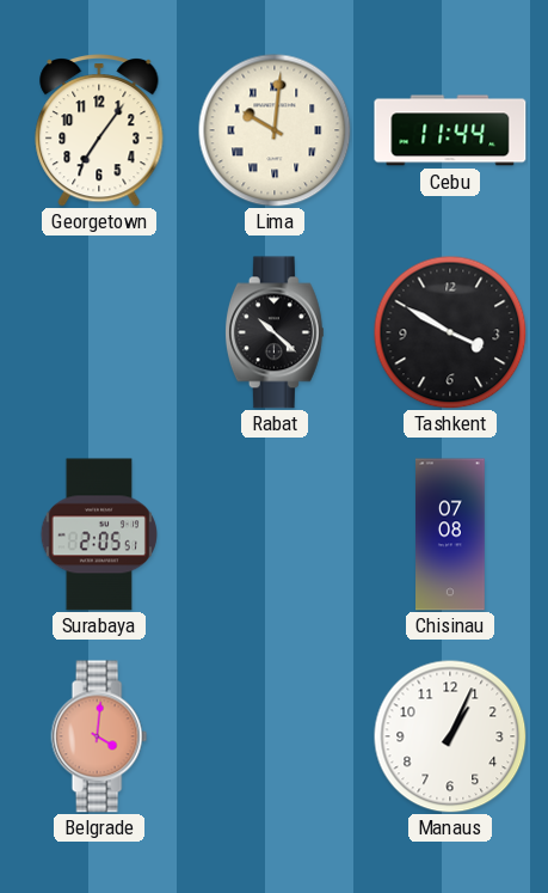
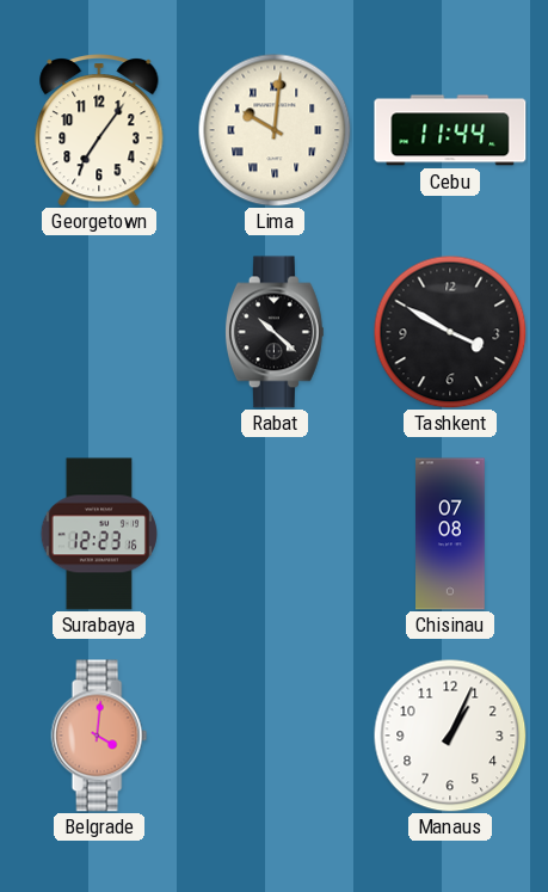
Surabaya: 2:05 -> 12:23
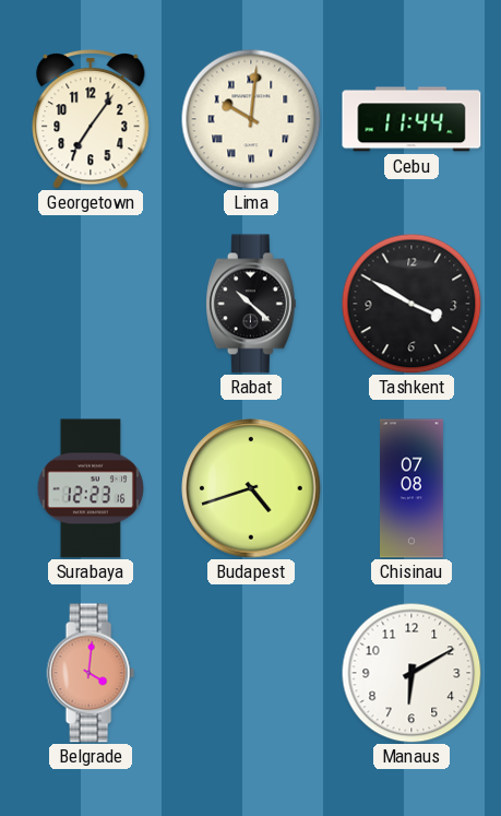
Budapest: none -> 4:42
Manaus: 1:04 -> 6:10
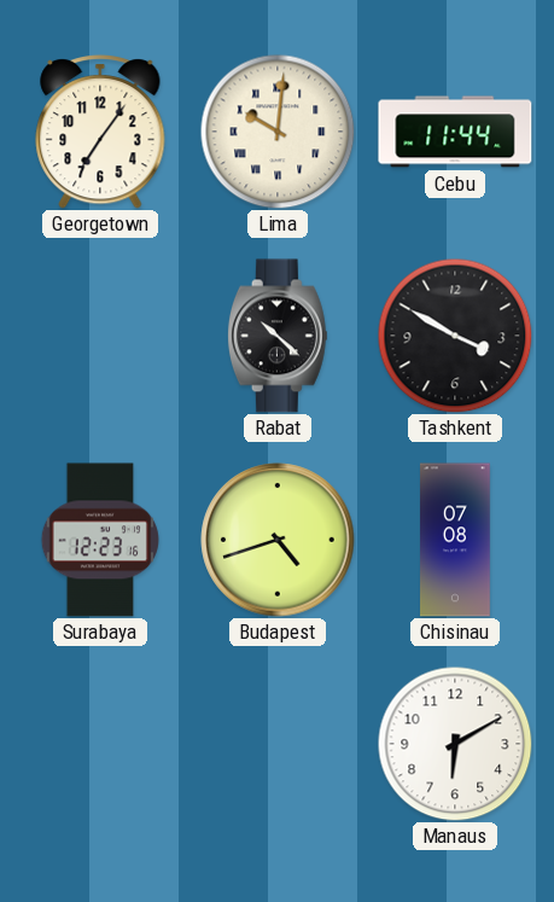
Belgrade: 4:01 -> none
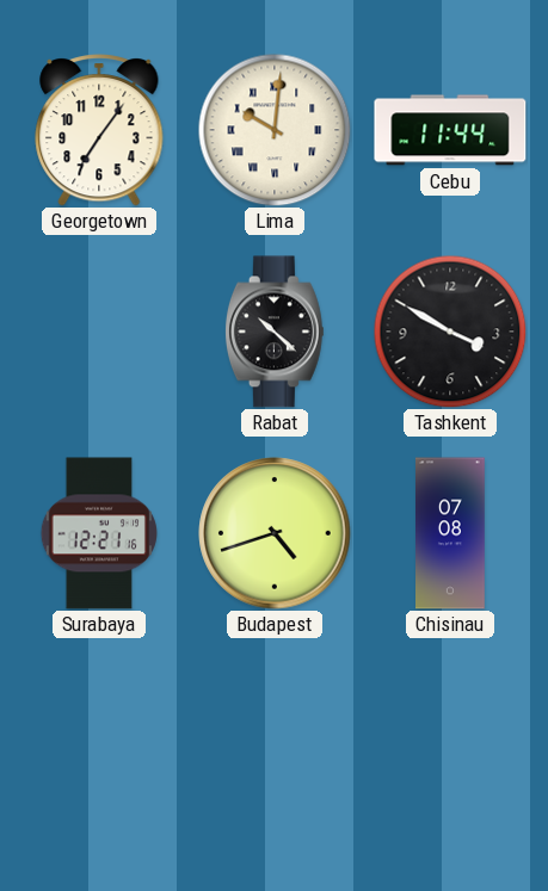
Surabaya: 12:23 -> 12:21
Manaus: 6:10 -> none
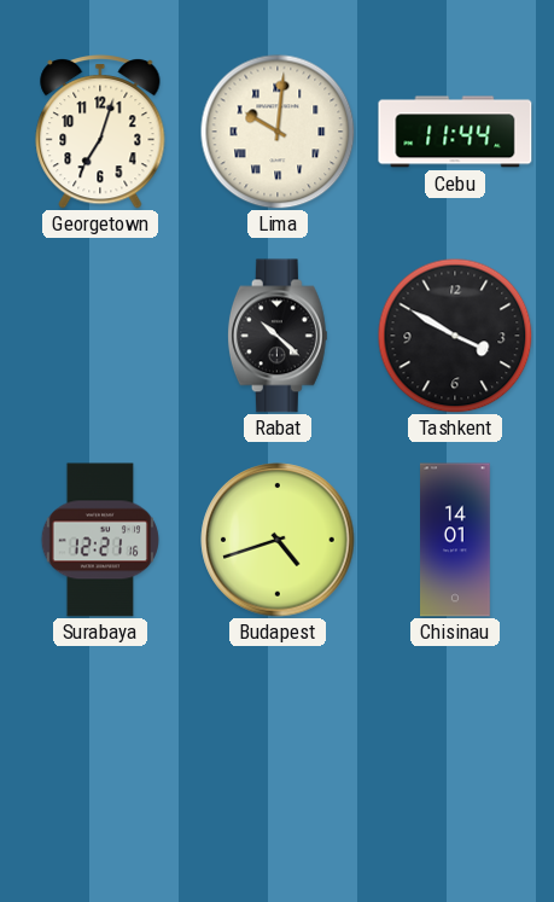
Georgetown: 7:06 -> 7:03
Chisinau: 07:08 -> 14:01
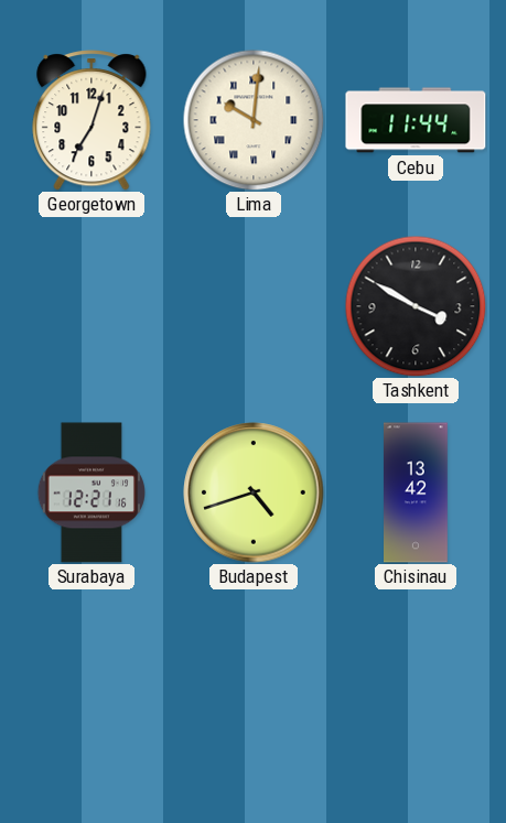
Rabat: 10:22 -> none
Chisinau: 14:01 -> 13:42
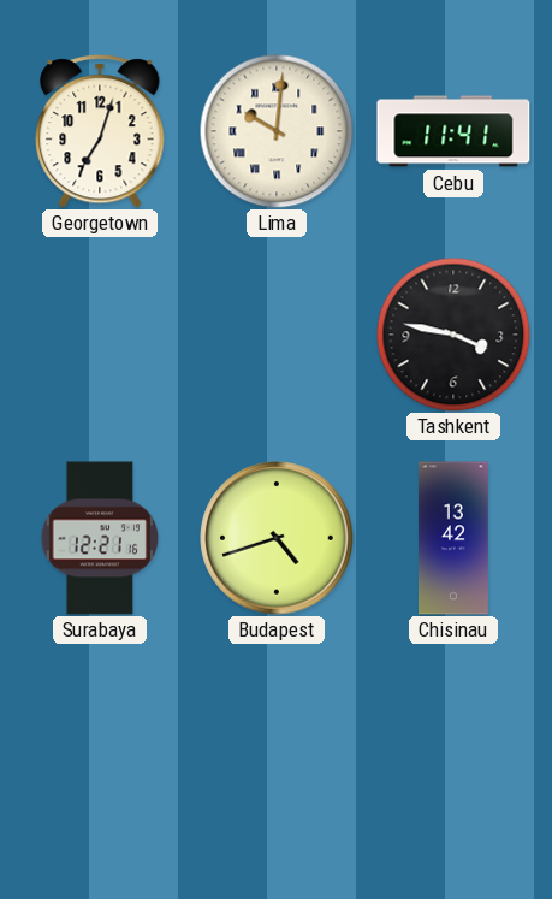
Cebu: 11:44 -> 11:41
Tashkent: 3:50 -> 3:47
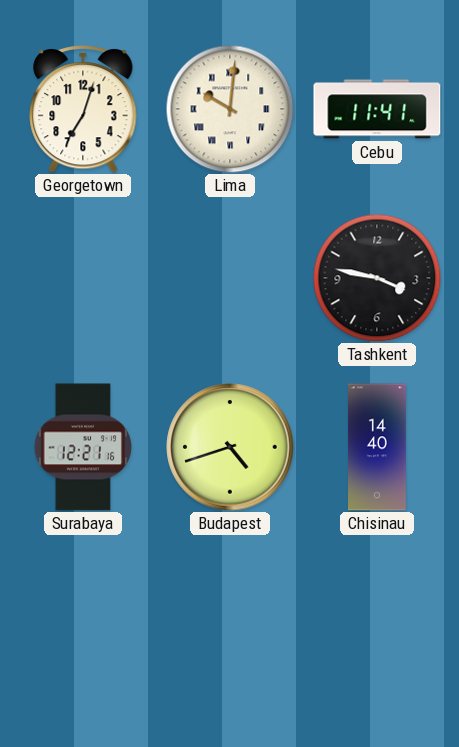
Chisinau: 13:42 -> 14:40
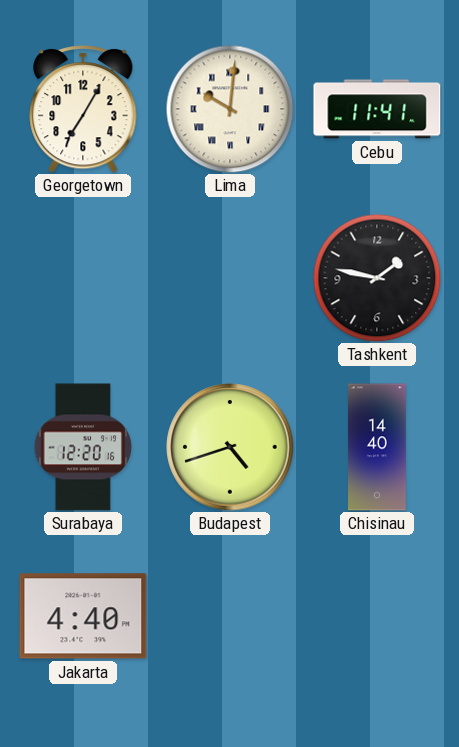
Georgetown: 7:03 -> 7:05
Tashkent: 3:47 -> 1:47
Surabaya: 12:21 -> 12:20
Jakarta: none -> 4:40
